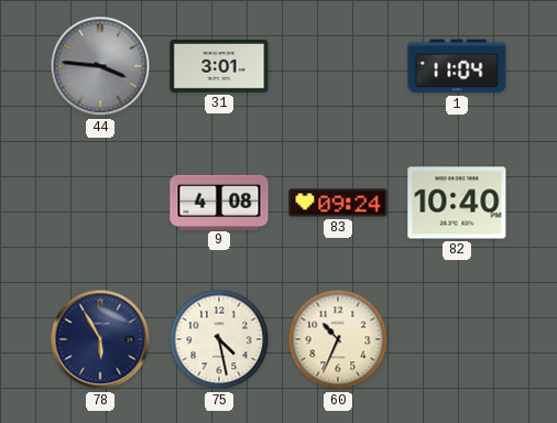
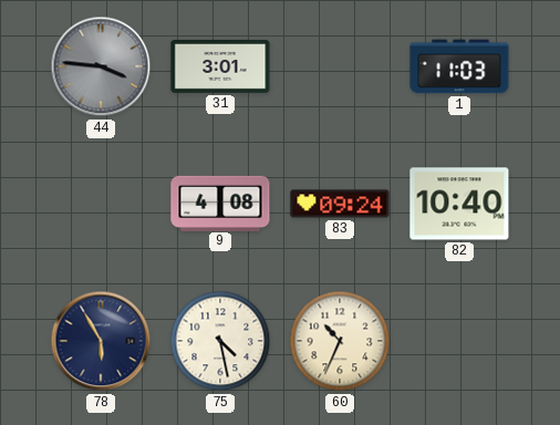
1: 11:04 -> 11:03
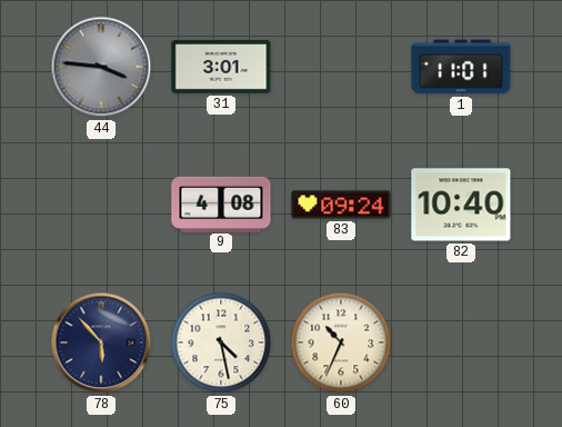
1: 11:03 -> 11:01
78: 5:55 -> 5:53
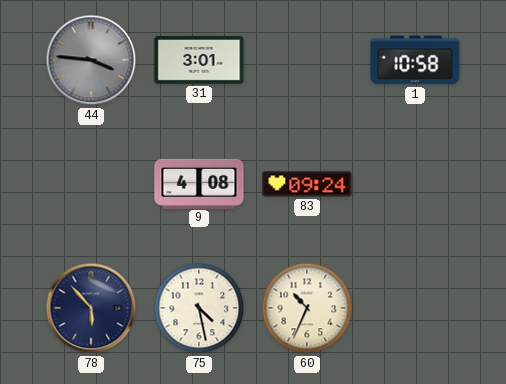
1: 11:01 -> 10:58
82: 10:40 -> none
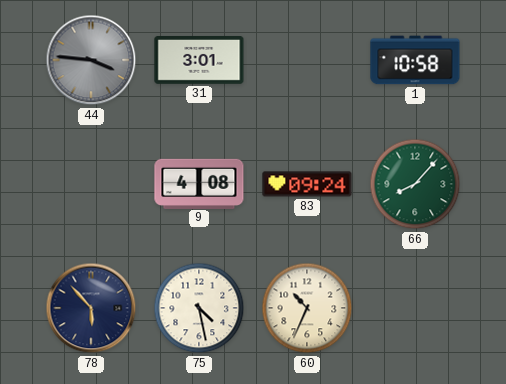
66: none -> 8:07
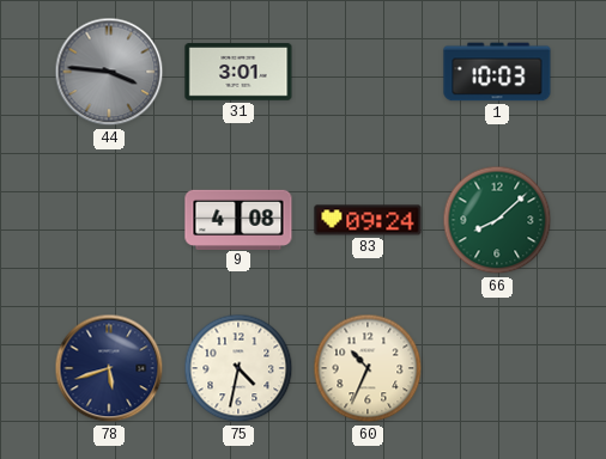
1: 10:58 -> 10:03
66: 8:07 -> 8:08
78: 5:53 -> 5:42
75: 4:28 -> 4:32
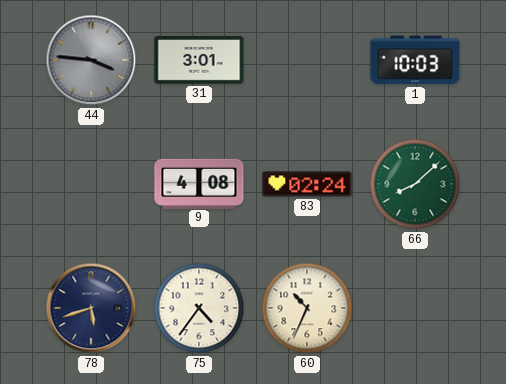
83: 09:24 -> 02:24
75: 4:32 -> 4:36
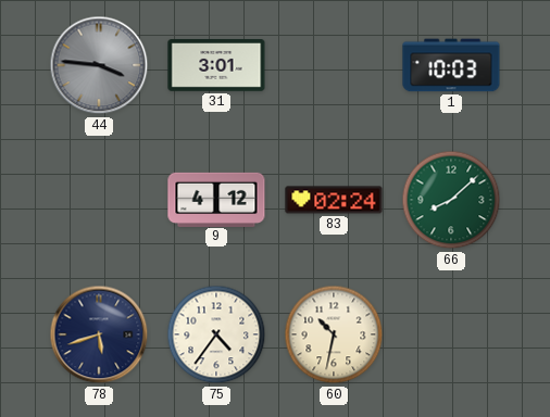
9: 4:08 -> 4:12
60: 10:34 -> 10:32
